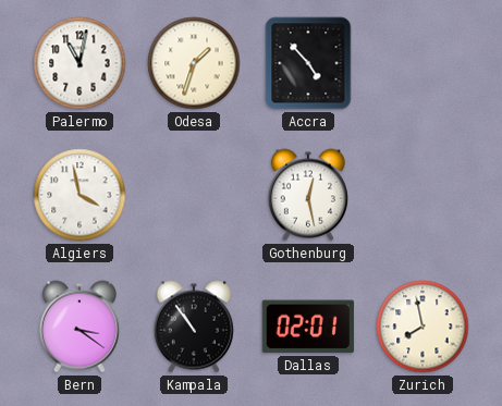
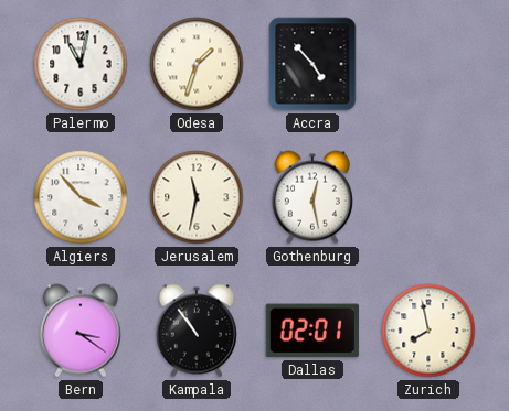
Algiers: 3:58 -> 3:53
Jerusalem: none -> 11:32
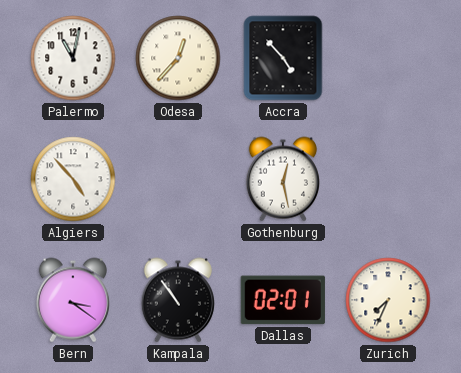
Odesa: 1:33 -> 12:37
Algiers: 3:53 -> 4:53
Jerusalem: 11:32 -> none
Zurich: 7:58 -> 7:34
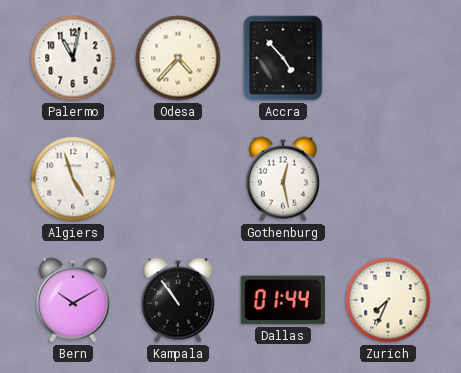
Odesa: 12:37 -> 4:37
Algiers: 4:53 -> 4:57
Bern: 3:21 -> 10:10
Dallas: 02:01 -> 01:44
